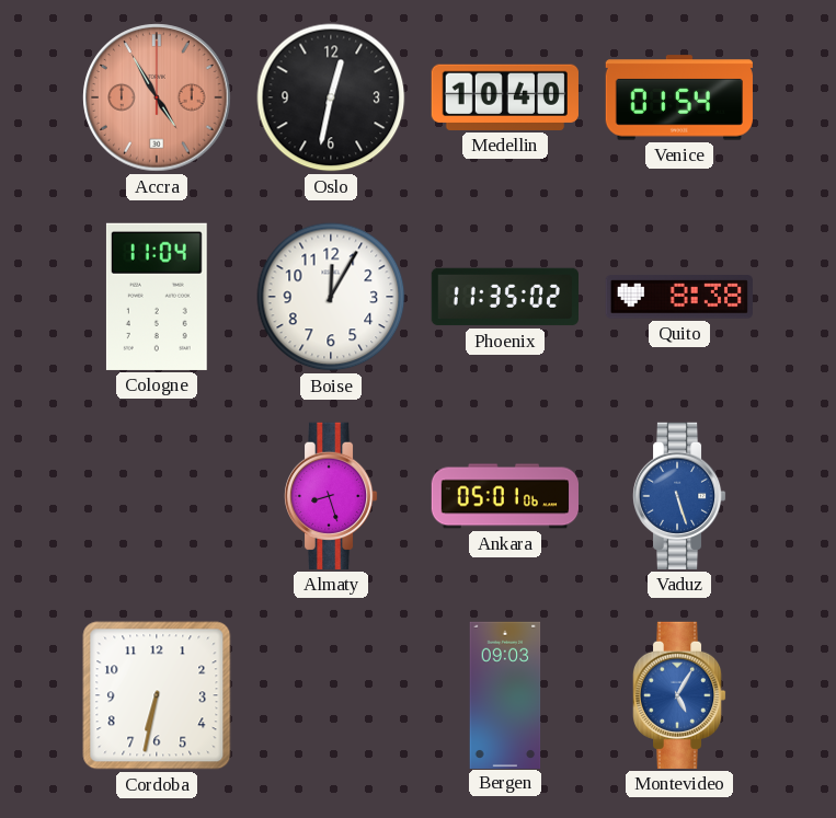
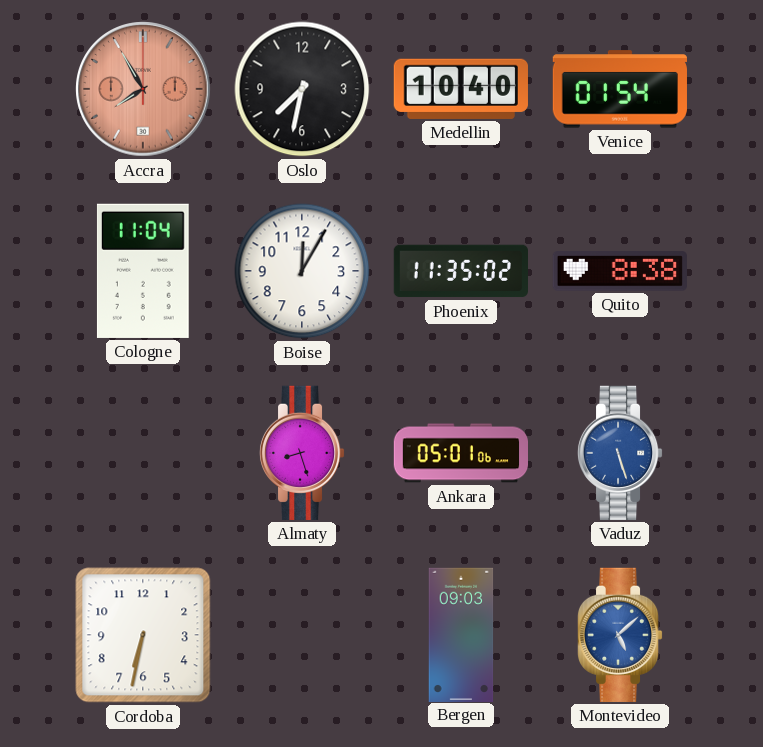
Accra: 4:55 -> 7:55
Oslo: 12:32 -> 7:32
Montevideo: 5:05 -> 5:08
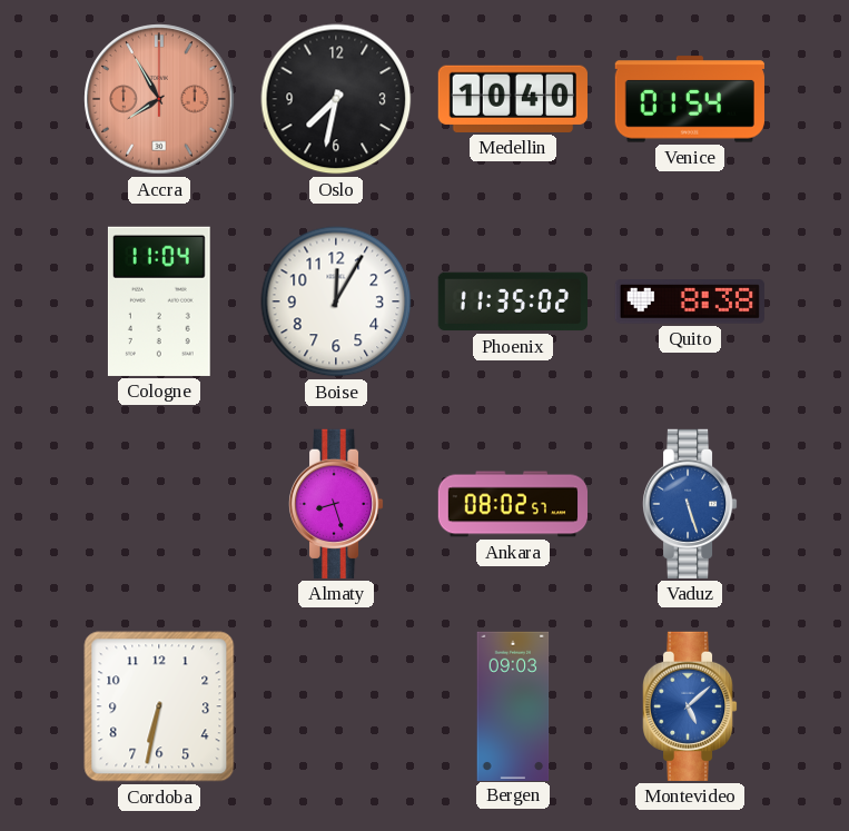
Ankara: 05:01 -> 08:02
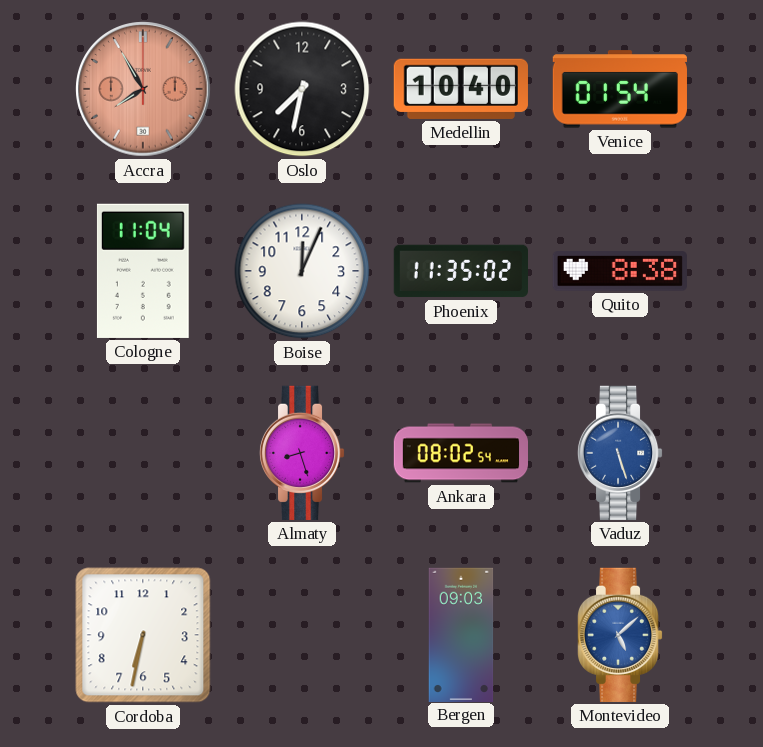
Boise: 12:05 -> 12:04
Ankara: 08:02:57 -> 08:02:54
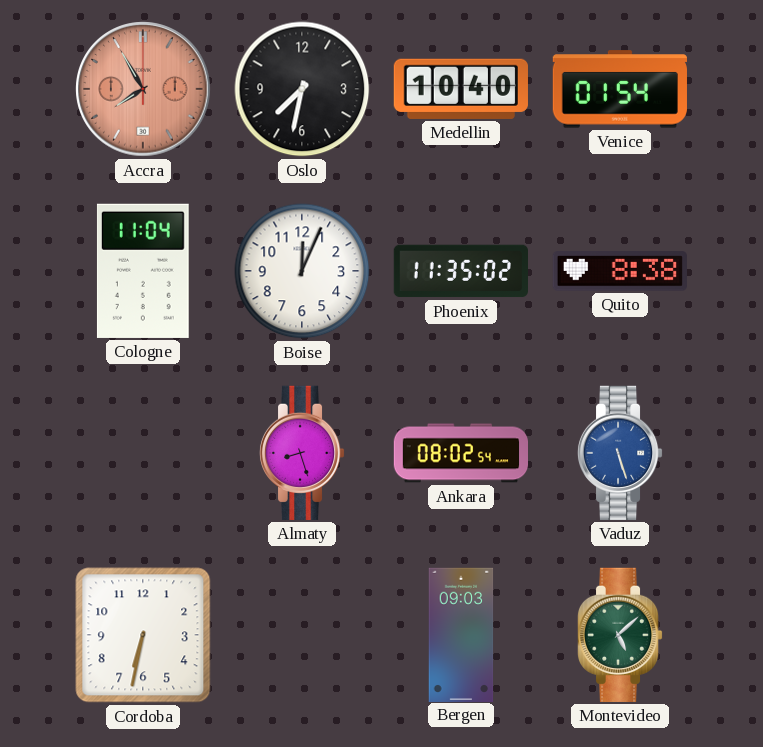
Montevideo dial: blue -> green
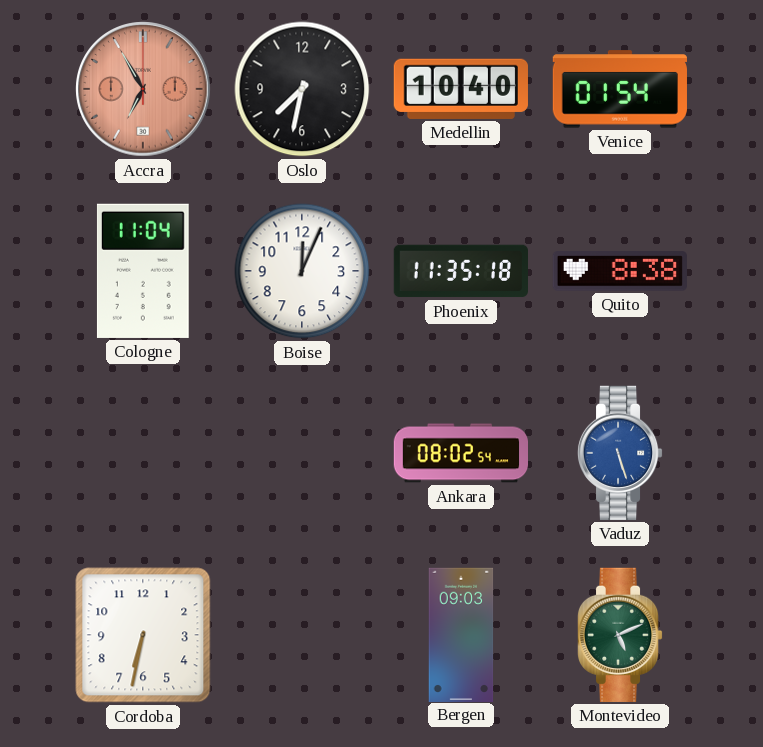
Accra: 7:55 -> 6:55
Phoenix: 11:35:02 -> 11:35:18
Almaty: 8:27 -> none
Montevideo: 5:08 -> 5:11
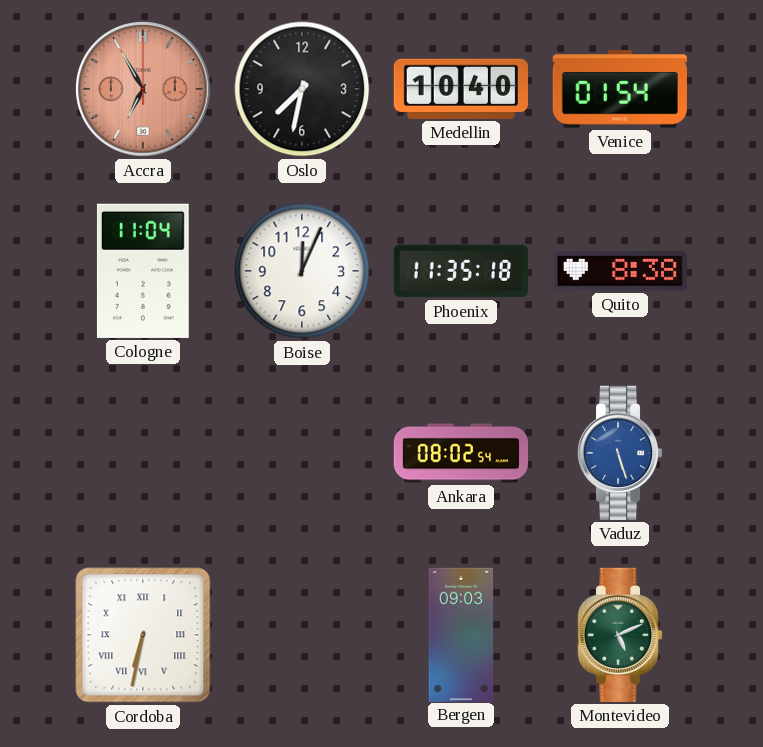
Cordoba numerals: Arabic -> Roman
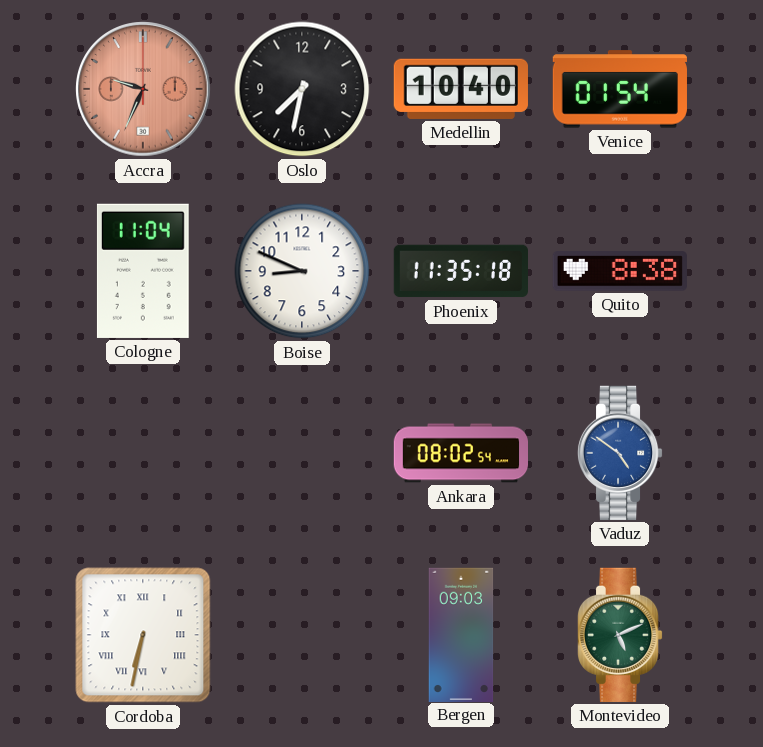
Accra: 6:55 -> 9:34
Boise: 12:04 -> 8:49
Vaduz: 5:27 -> 4:51
